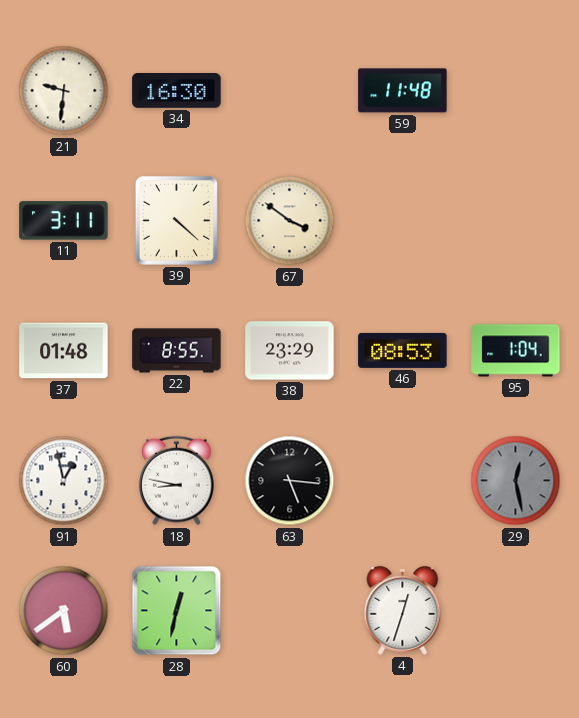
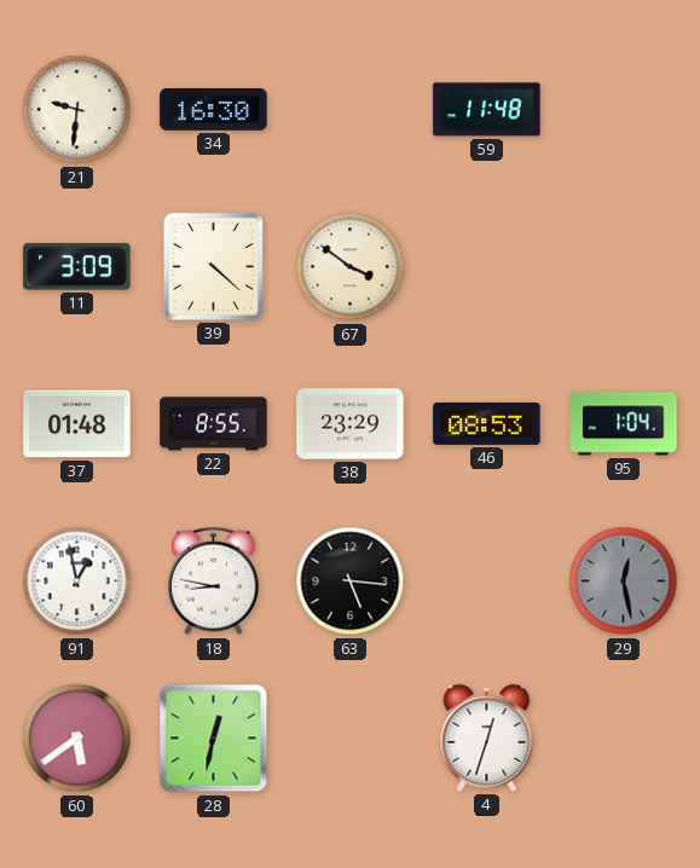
11: 3:11 -> 3:09
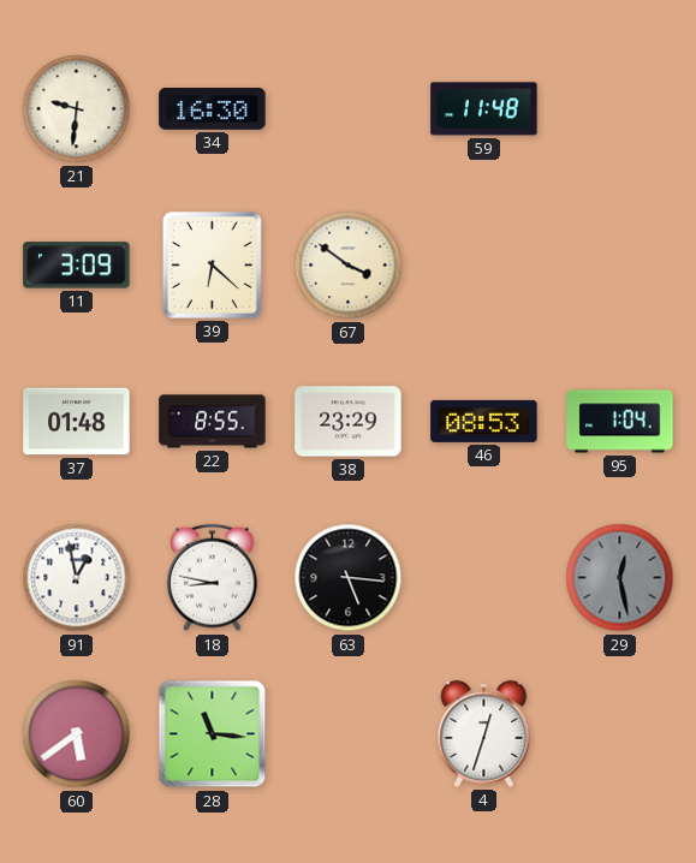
39: 4:22 -> 6:22
28: 12:32 -> 11:16
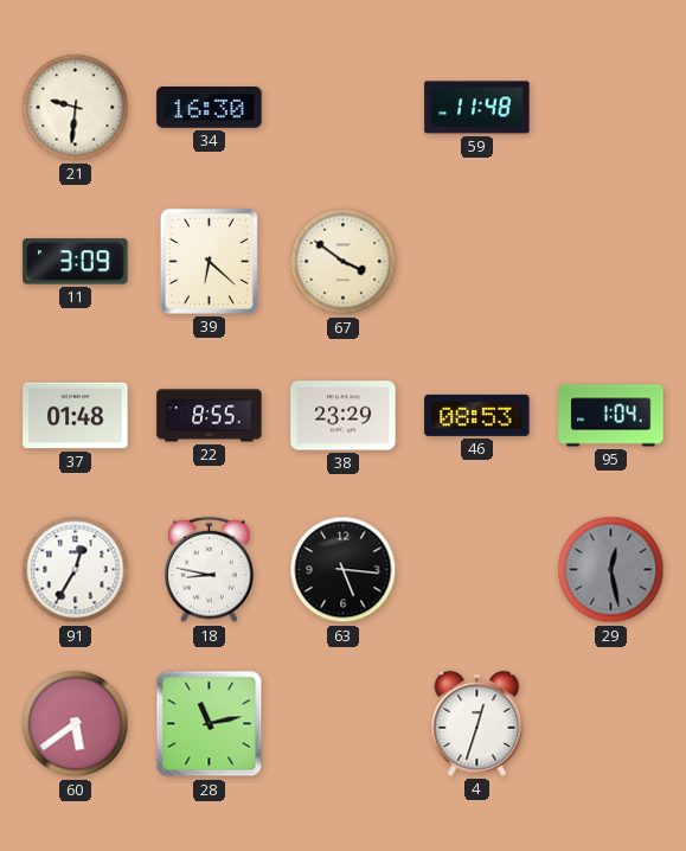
91: 12:58 -> 12:35
28: 11:16 -> 11:13
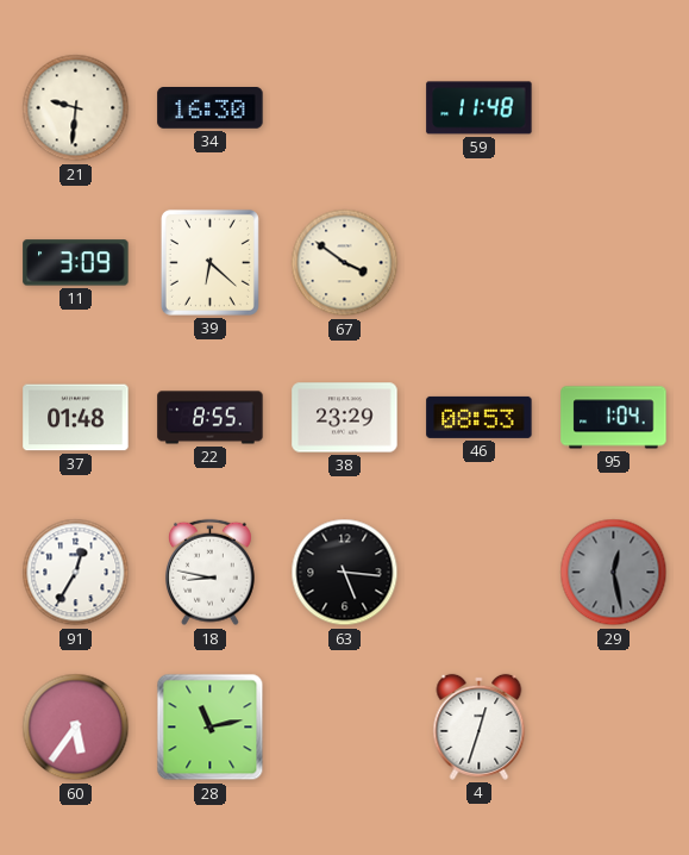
60: 5:39 -> 5:36
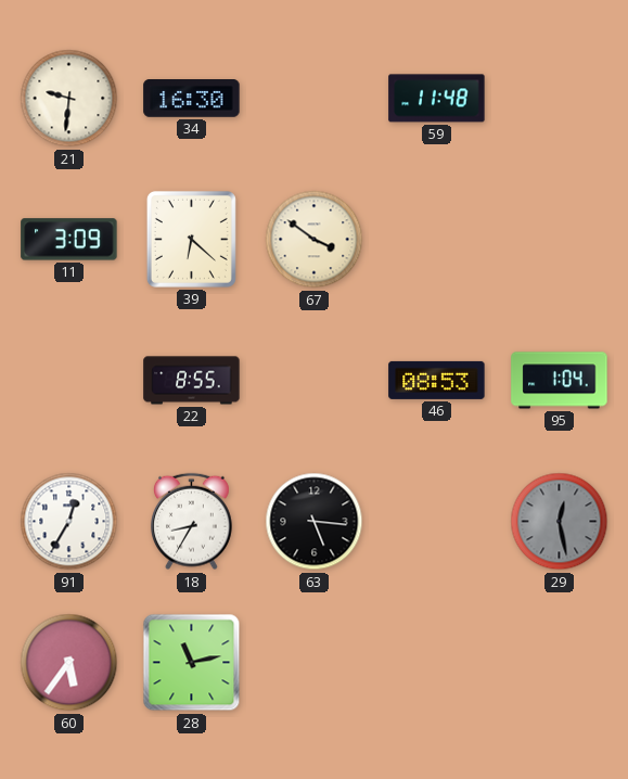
37: 01:48 -> none
38: 23:29 -> none
18: 8:47 -> 8:35
4: 12:33 -> none
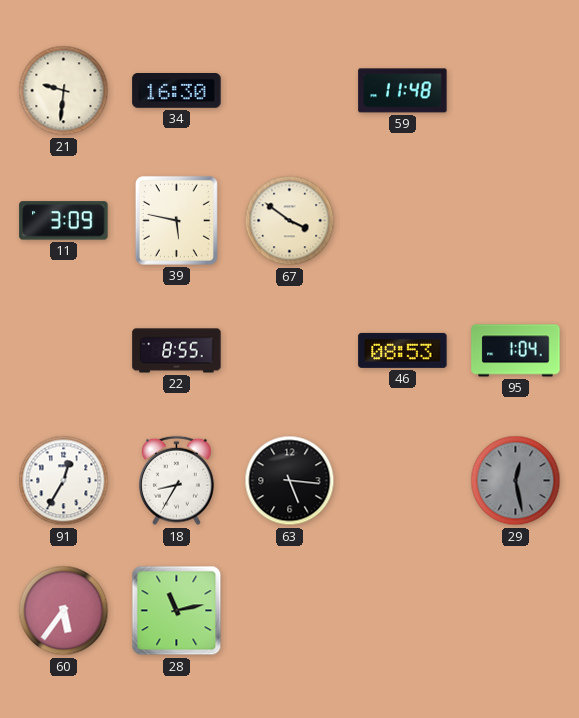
39: 6:22 -> 5:47
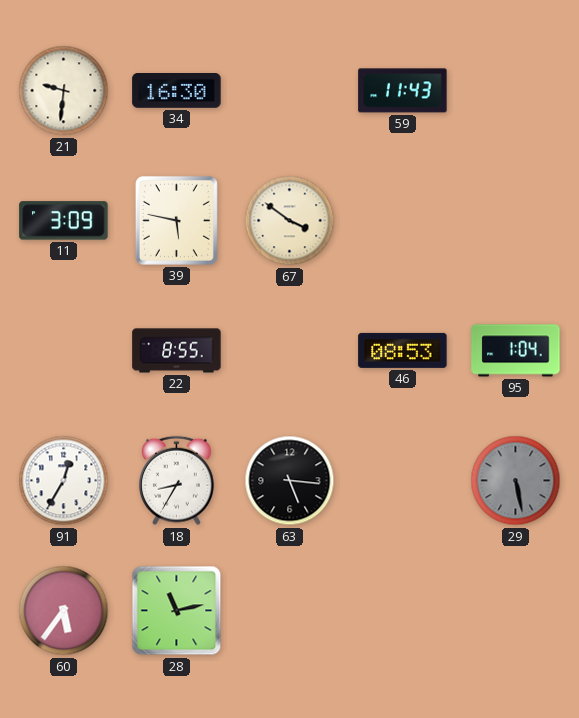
59: 11:48 -> 11:43
29: 12:28 -> 5:28
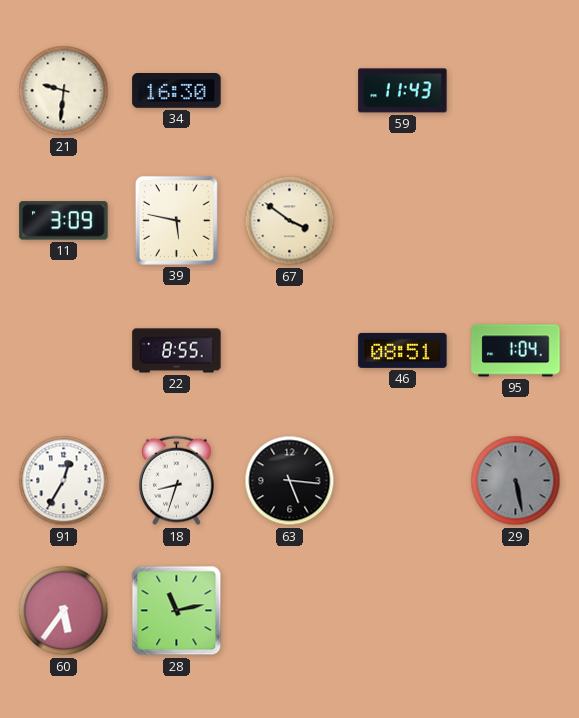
46: 08:53 -> 08:51
18: 8:35 -> 8:33
